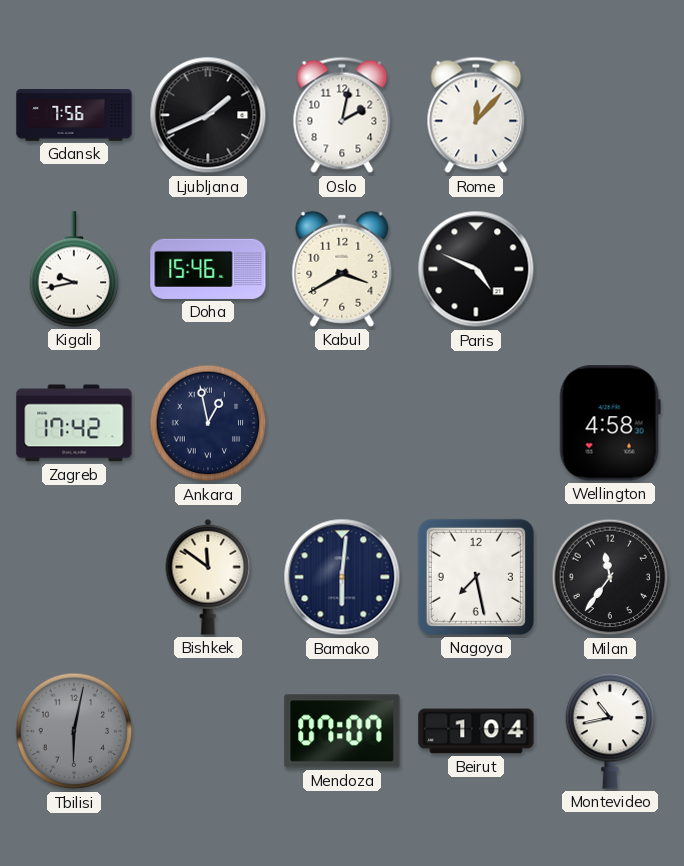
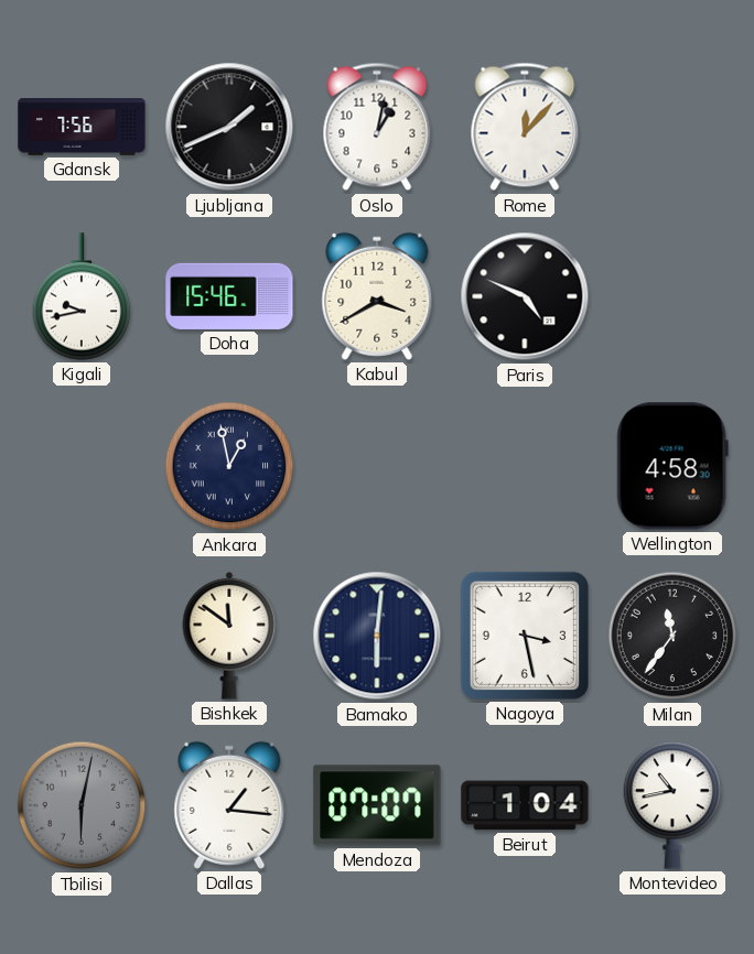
Oslo: 2:02 -> 1:02
Zagreb: 17:42 -> none
Nagoya: 7:28 -> 3:28
Dallas: none -> 1:16
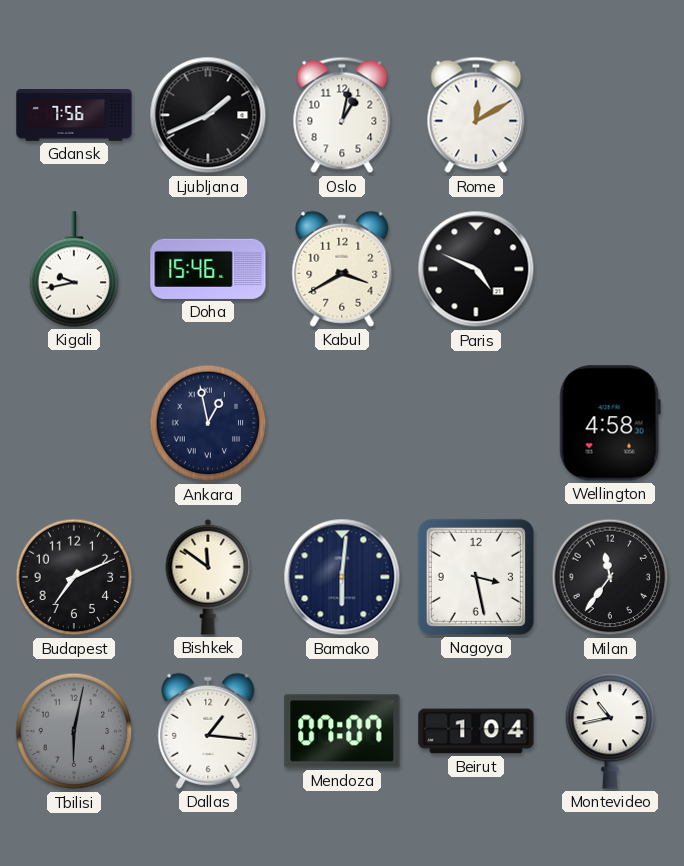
Rome: 12:07 -> 12:10
Budapest: none -> 7:11
